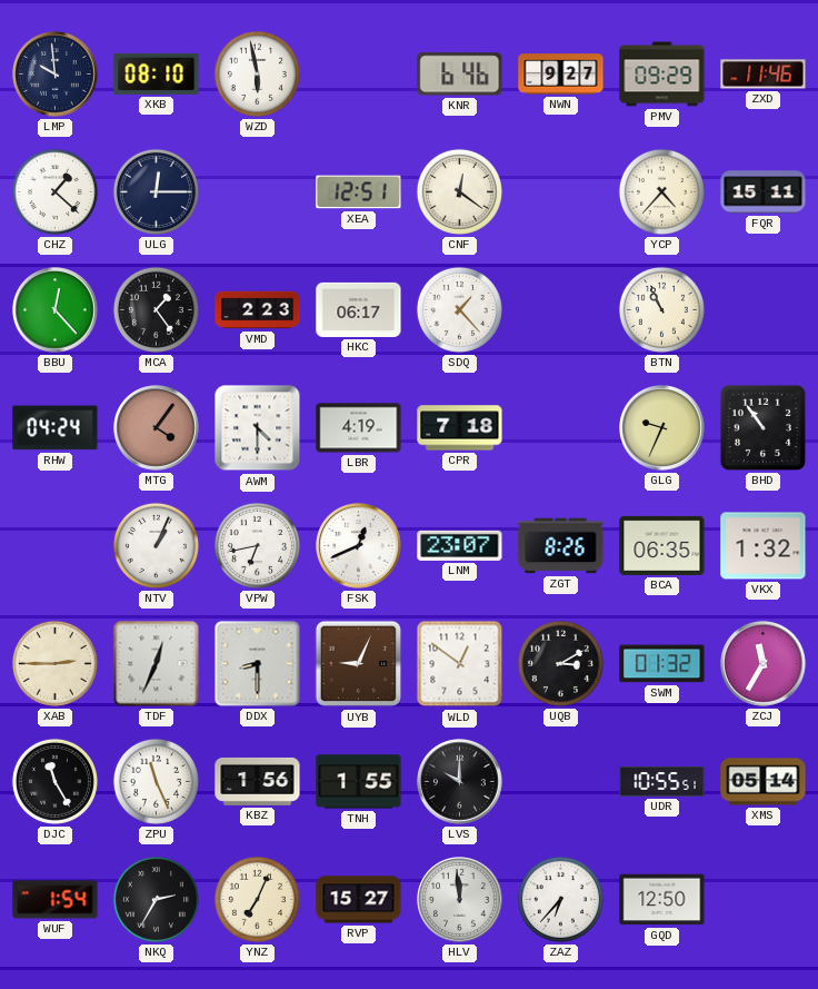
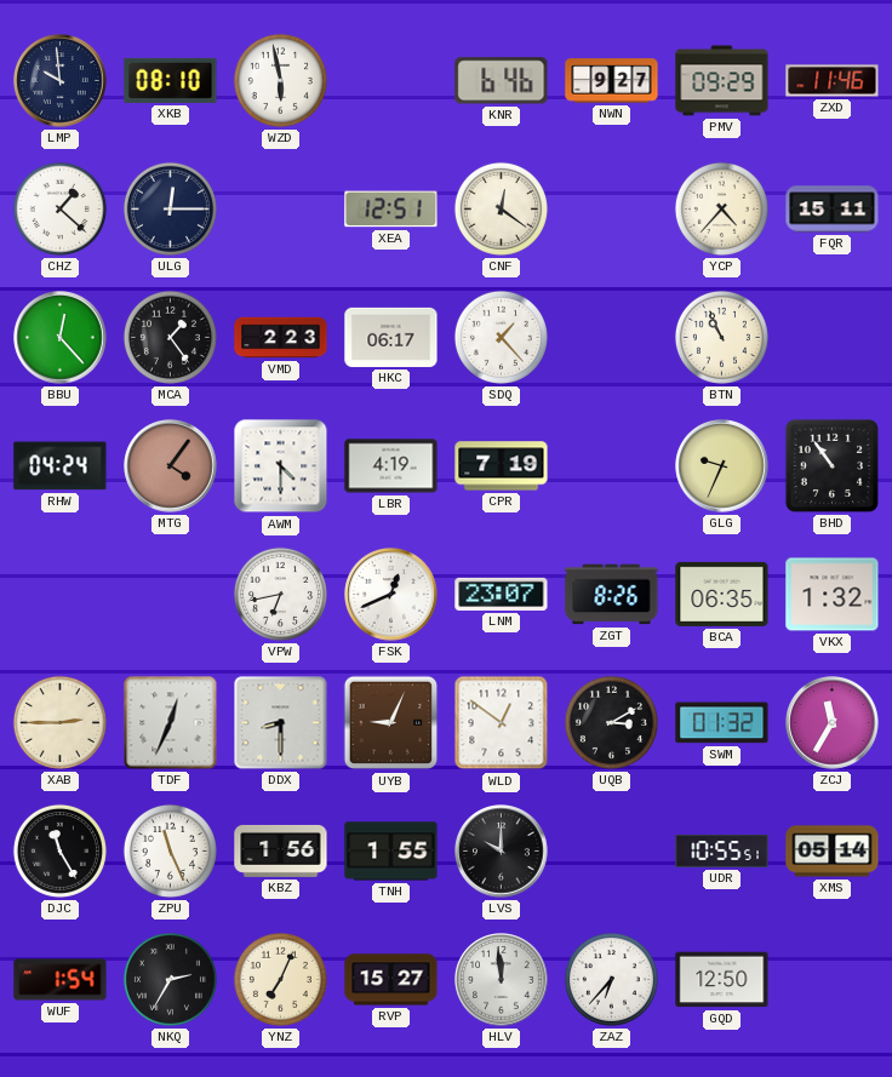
CPR: 7:18 -> 7:19
NTV: 1:04 -> none
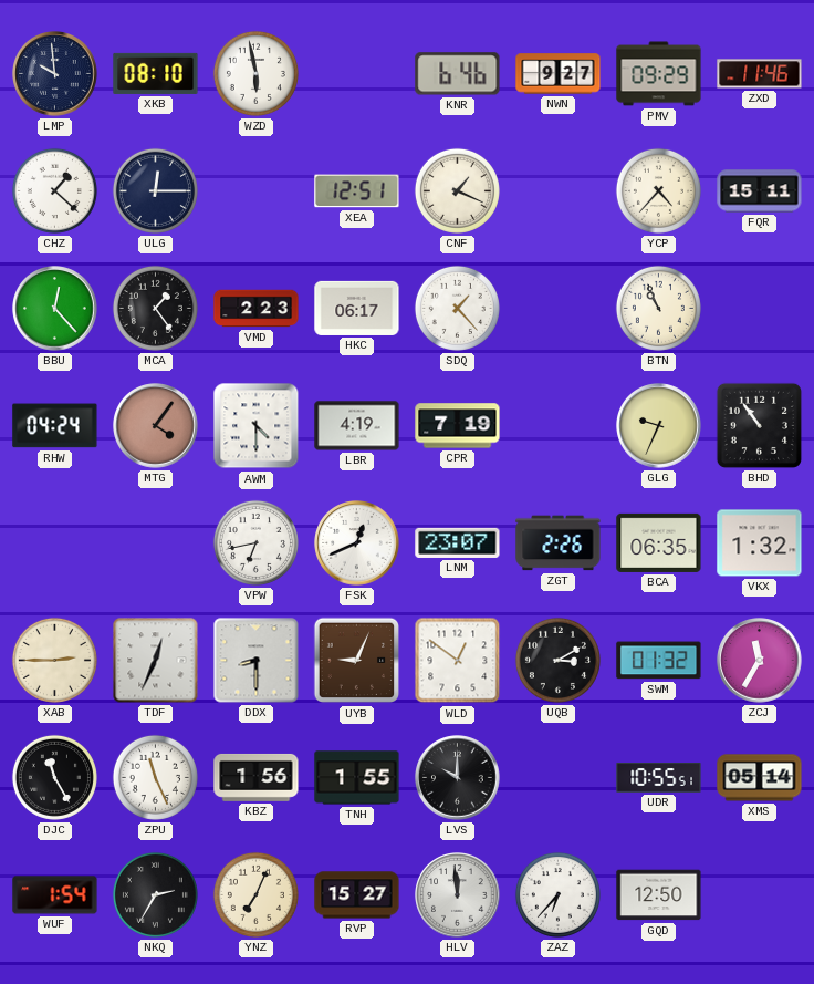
CNF: 12:21 -> 1:19
ZGT: 8:26 -> 2:26
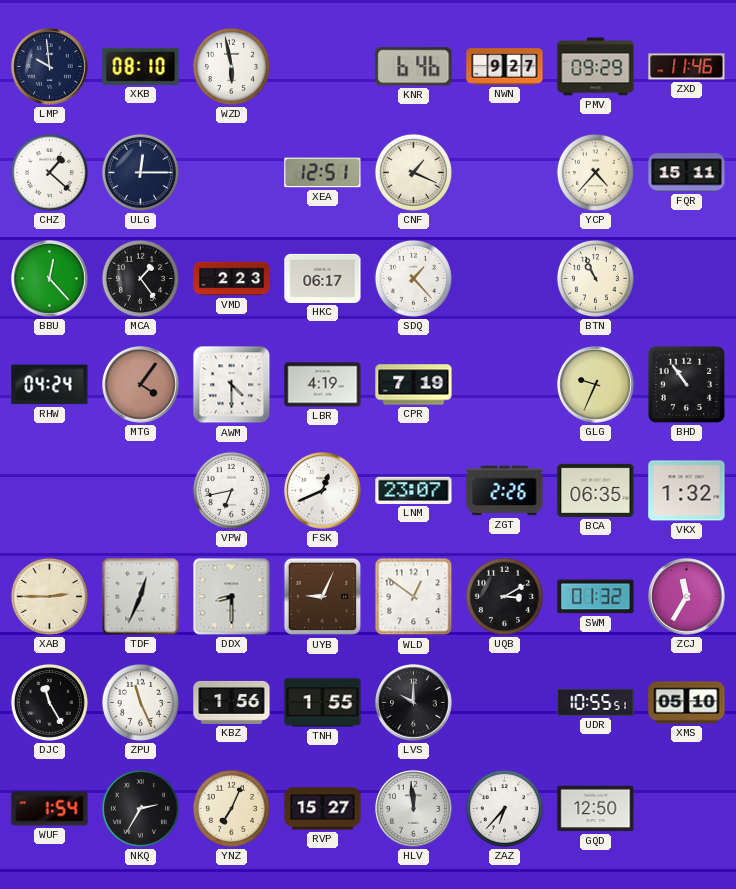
XMS: 05:14 -> 05:10
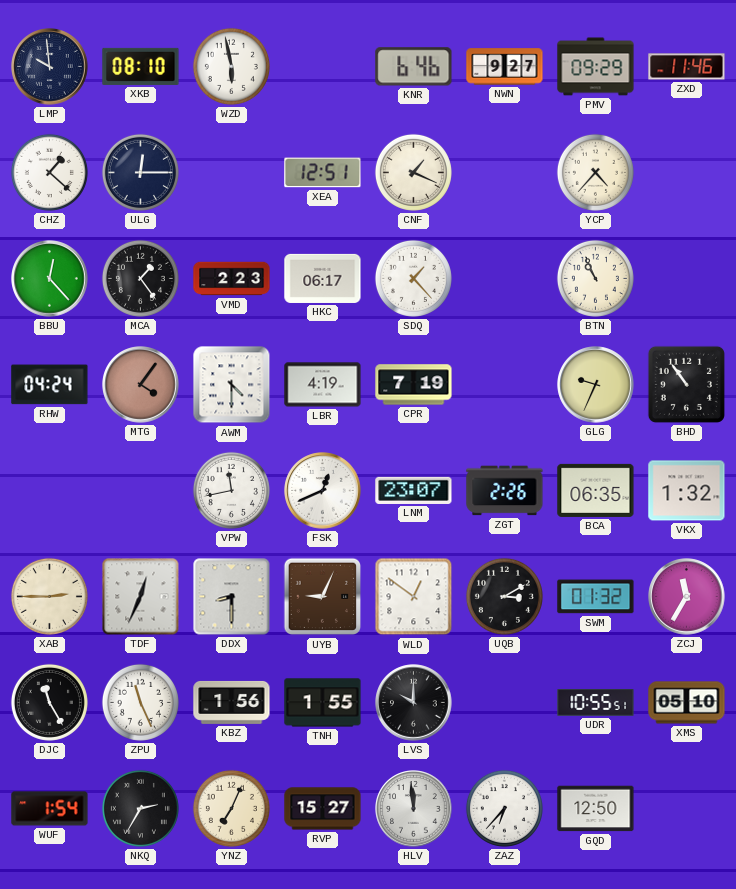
FQR: 15:11 -> none
VPW: 6:43 -> 11:43
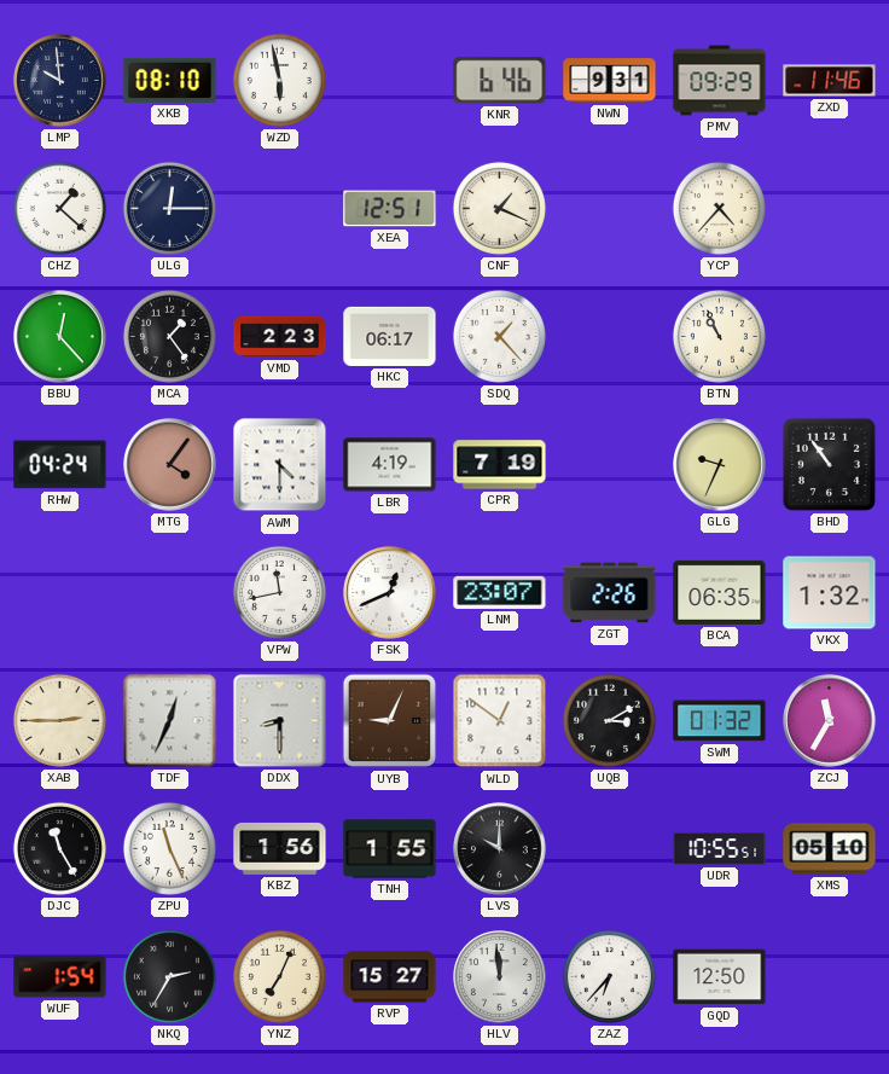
NWN: 9:27 -> 9:31
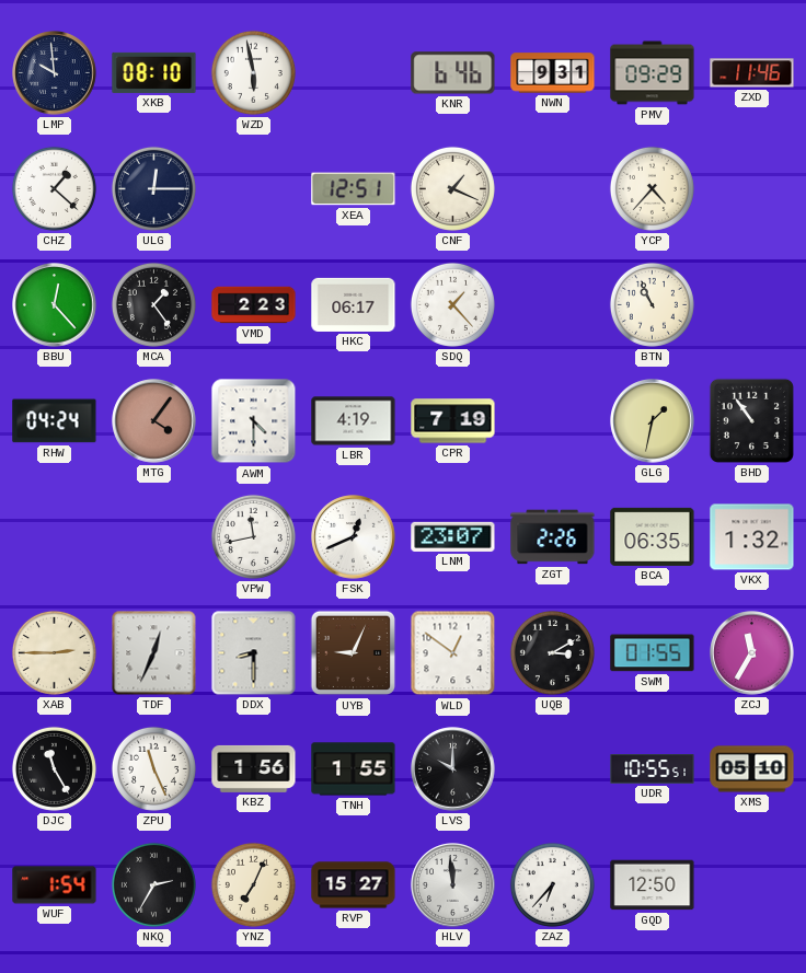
GLG: 9:34 -> 1:32
SWM: 01:32 -> 01:55
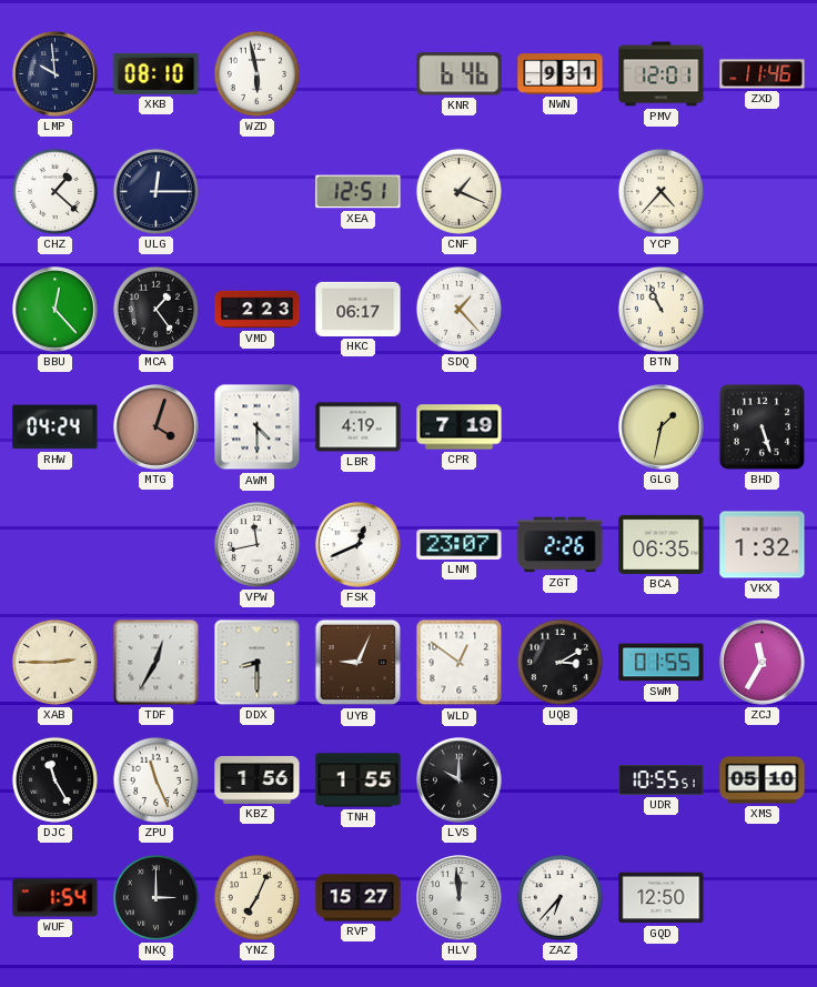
PMV: 09:29 -> 12:01
MTG: 4:06 -> 4:03
BHD: 10:54 -> 5:27
TDF: 12:34 -> 12:35
NKQ: 2:35 -> 3:00
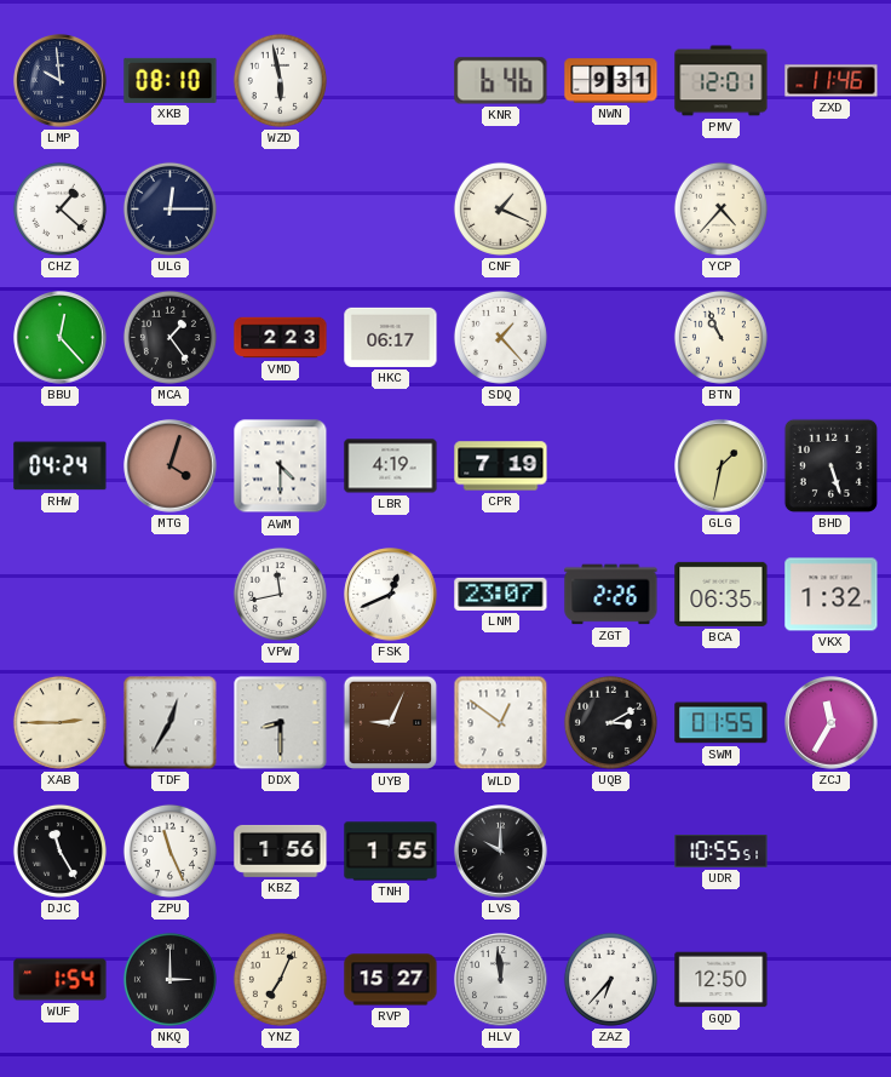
XEA: 12:51 -> none
XMS: 05:10 -> none
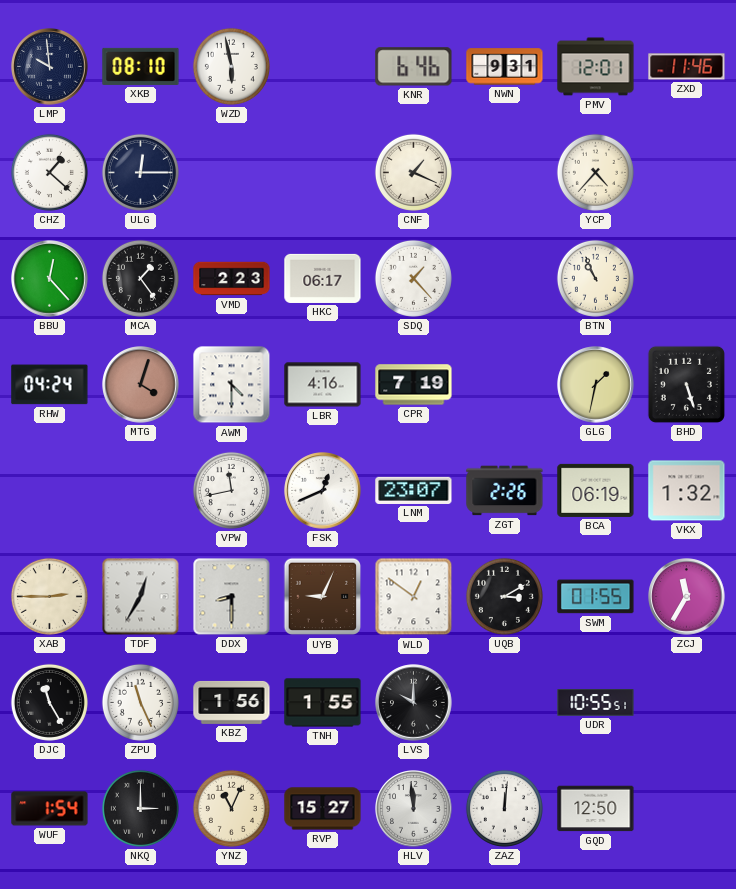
LBR: 4:19 -> 4:16
BCA: 06:35 -> 06:19
YNZ: 7:04 -> 11:04
ZAZ: 6:37 -> 12:01
